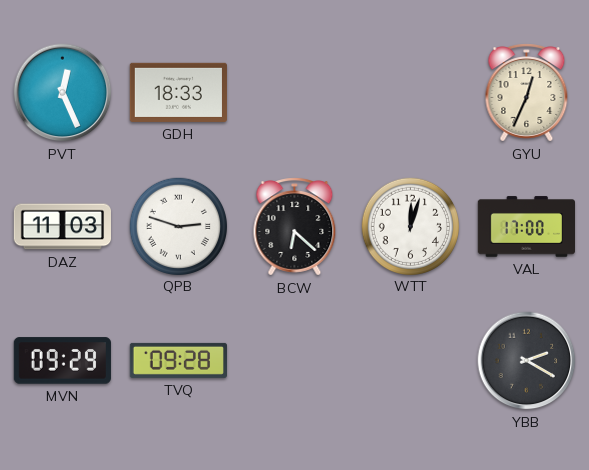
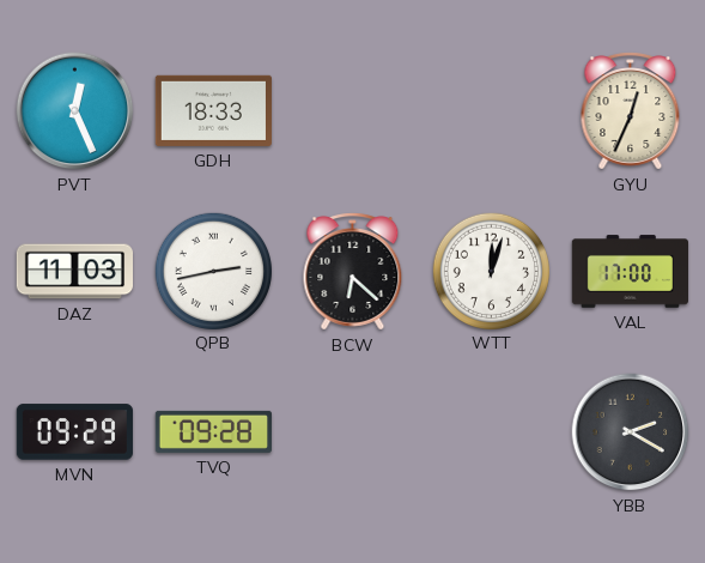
QPB: 2:48 -> 2:43
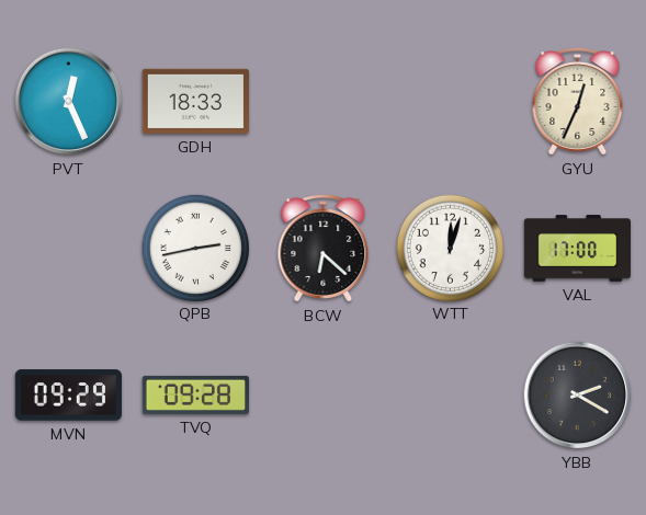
DAZ: 11:03 -> none
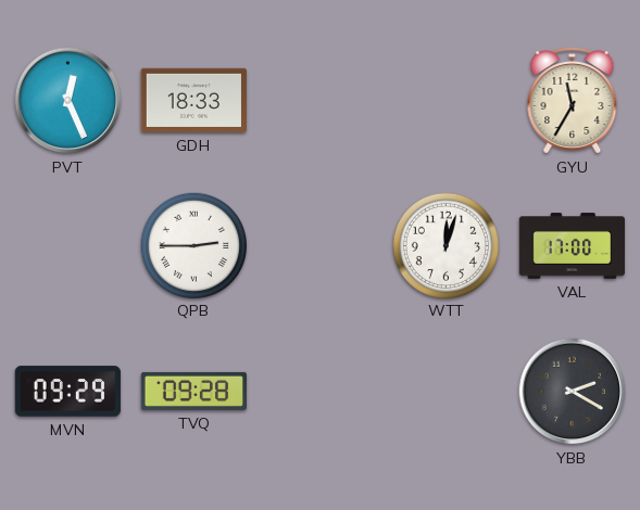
GYU: 12:34 -> 11:35
QPB: 2:43 -> 2:45
BCW: 6:22 -> none
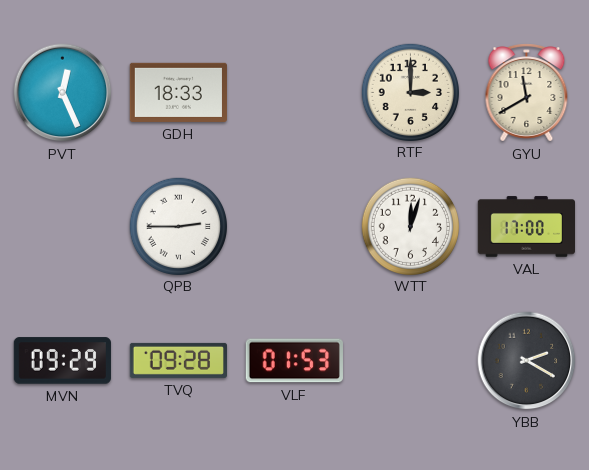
RTF: none -> 3:00
GYU: 11:35 -> 11:40
VLF: none -> 01:53
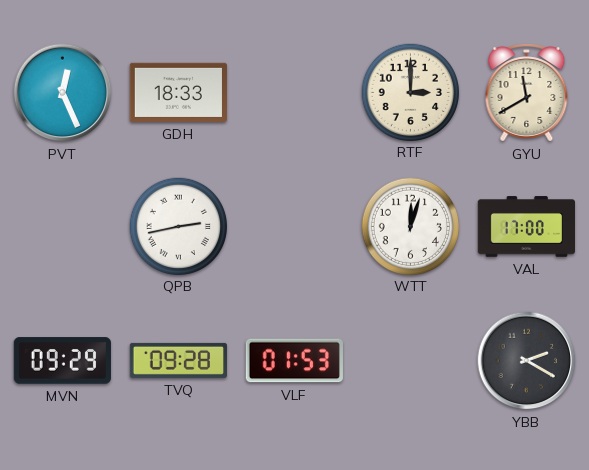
QPB: 2:45 -> 2:43
